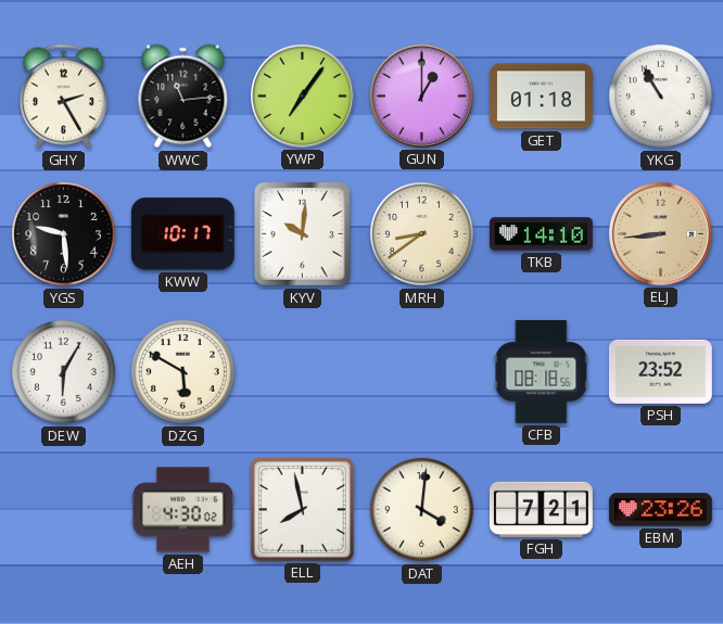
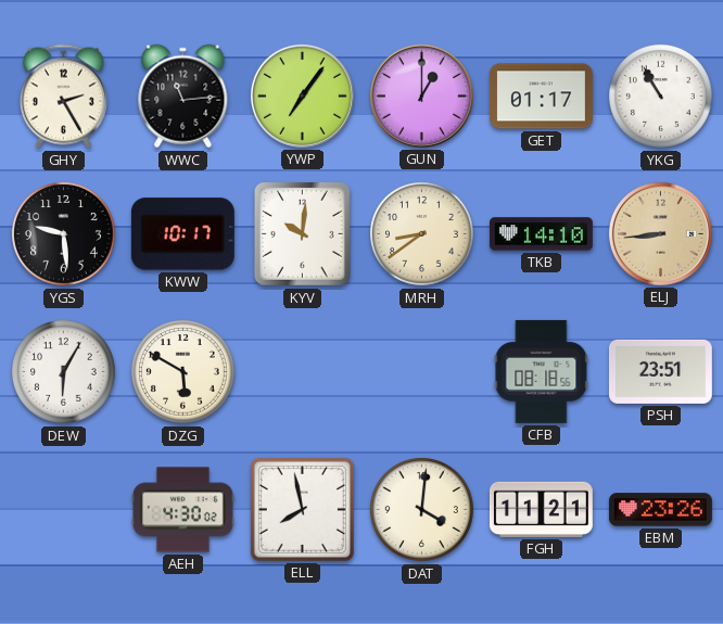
GET: 01:18 -> 01:17
PSH: 23:52 -> 23:51
FGH: 7:21 -> 11:21
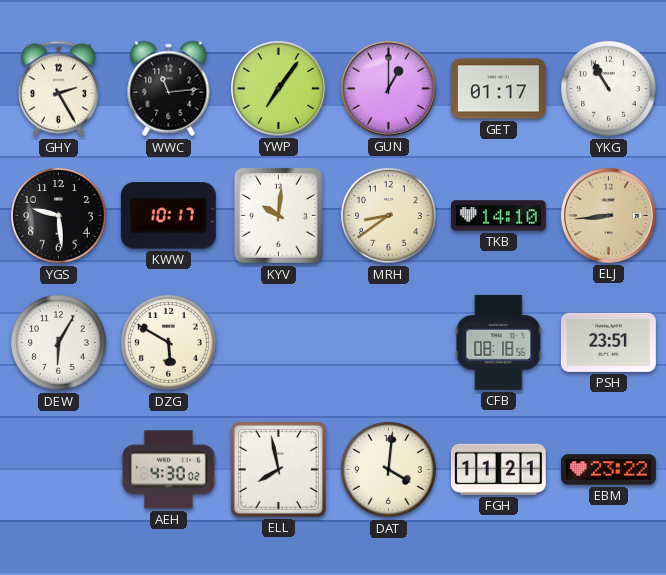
EBM: 23:26 -> 23:22
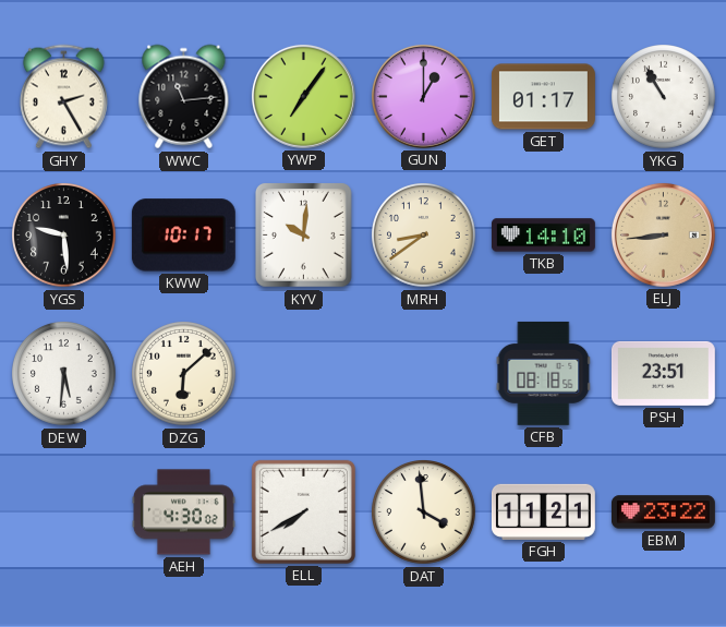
DEW: 6:05 -> 5:31
DZG: 5:50 -> 6:08
ELL: 7:58 -> 7:40
DAT: 4:01 -> 3:59
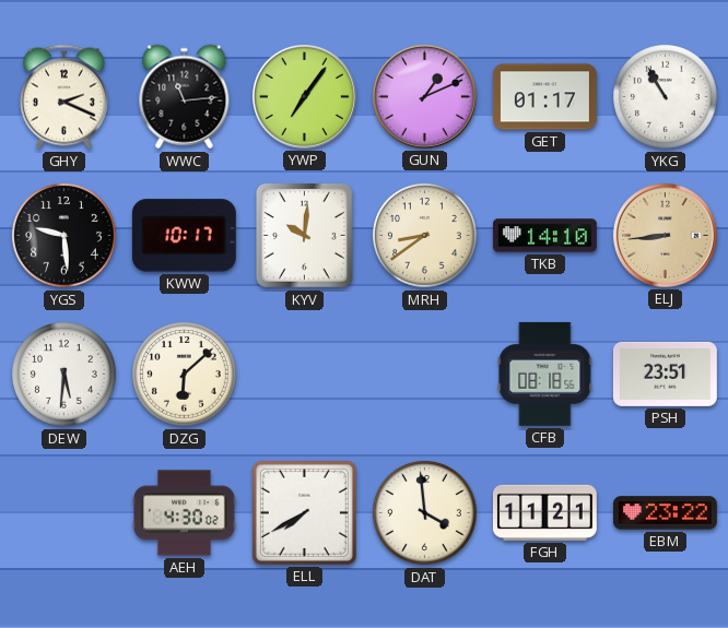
GHY: 2:25 -> 2:19
GUN: 1:00 -> 1:11
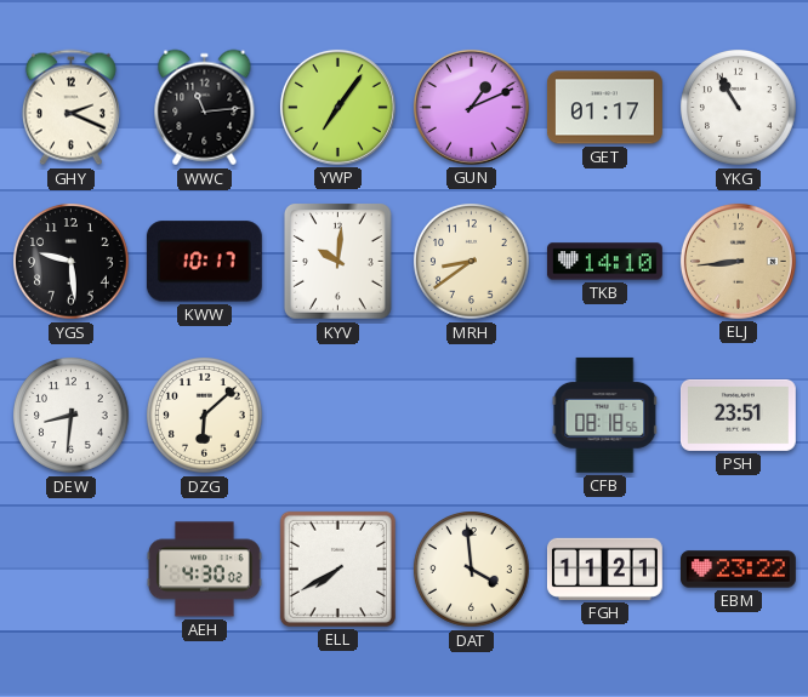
DEW: 5:31 -> 8:31
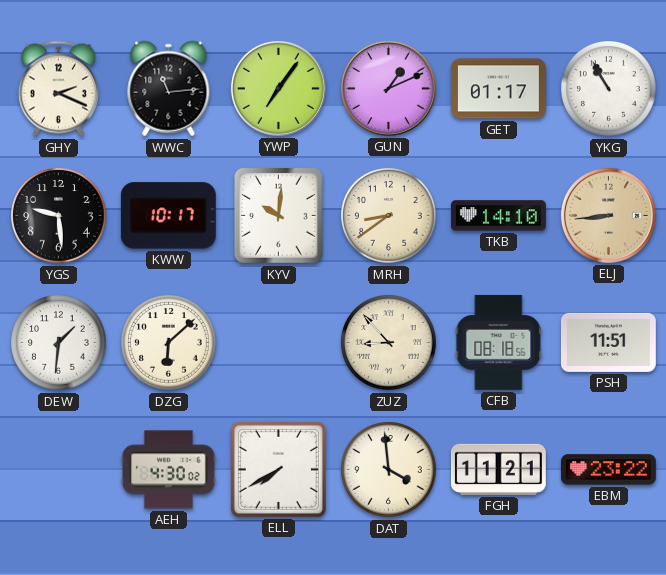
DEW: 8:31 -> 1:31
ZUZ: none -> 8:53
PSH: 23:51 -> 11:51
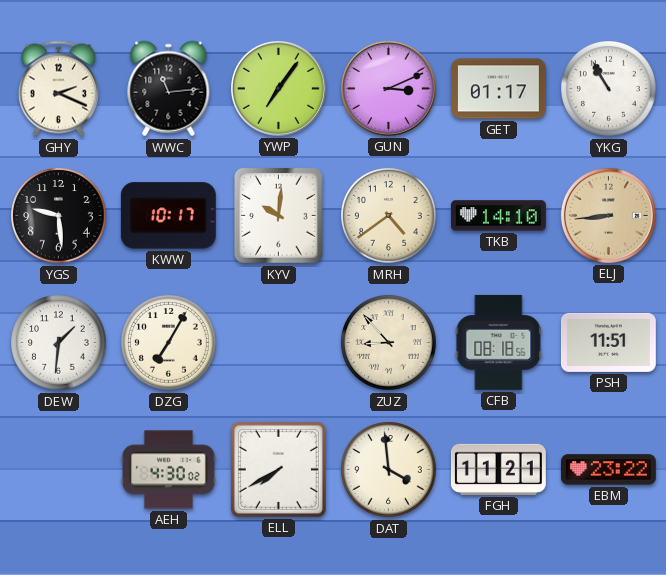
GUN: 1:11 -> 3:11
MRH: 8:39 -> 4:39
DZG: 6:08 -> 7:05
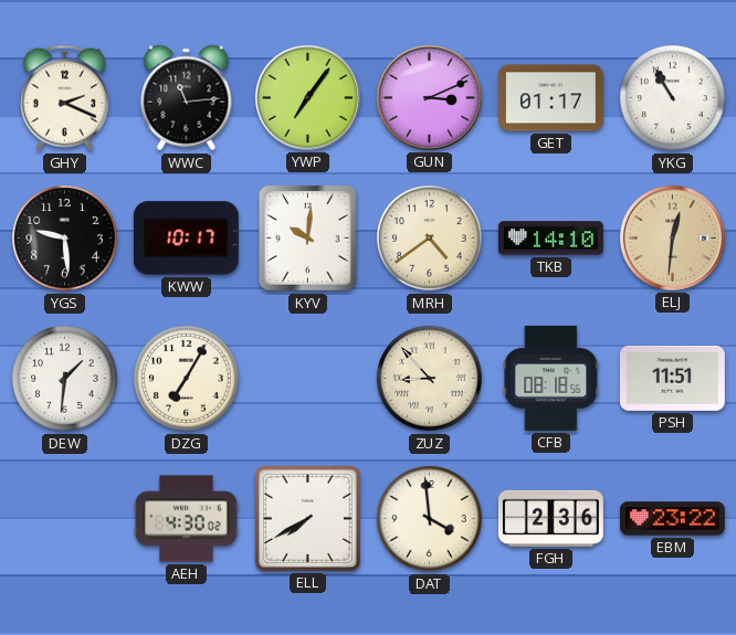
ELJ: 8:44 -> 12:31
FGH: 11:21 -> 2:36
